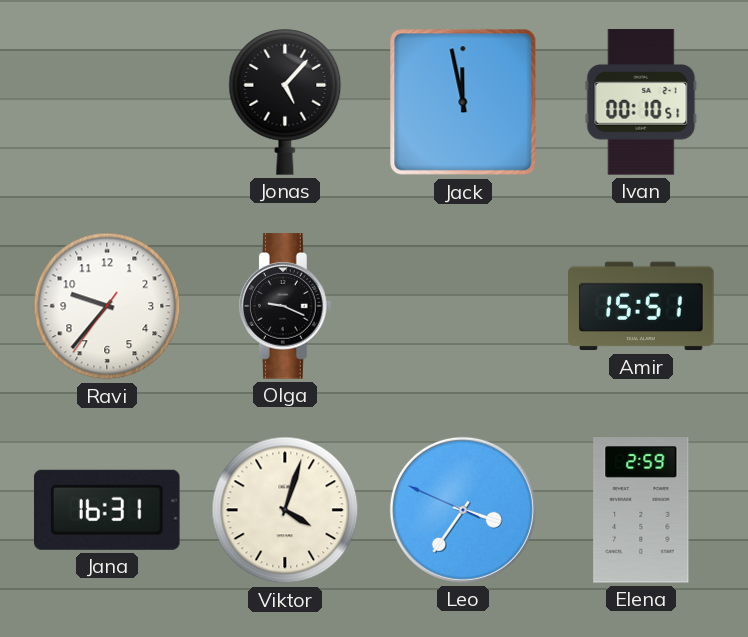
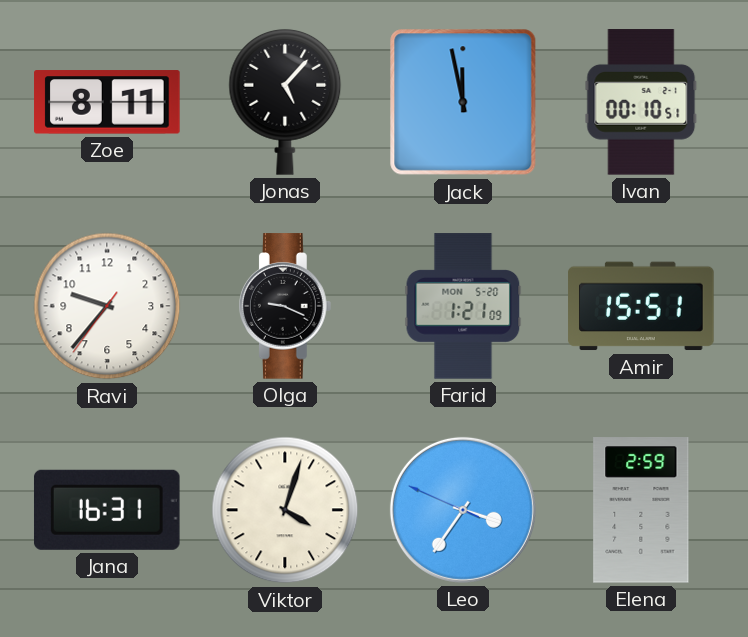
Zoe: none -> 8:11
Farid: none -> 1:21
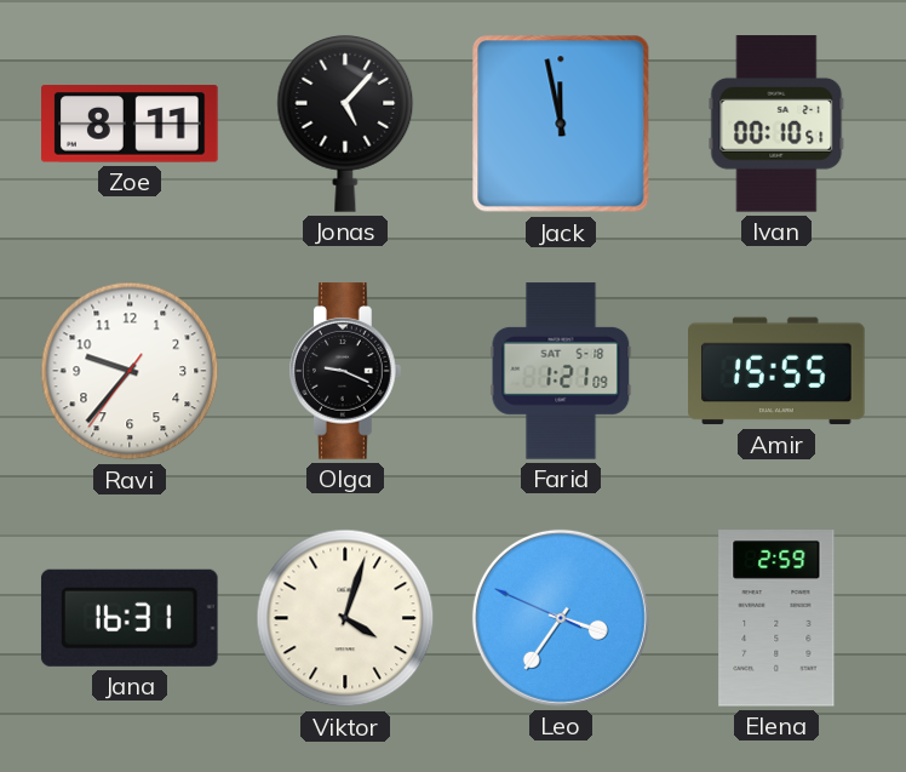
Farid date: MON 5-20 -> SAT 5-18
Amir: 15:51 -> 15:55
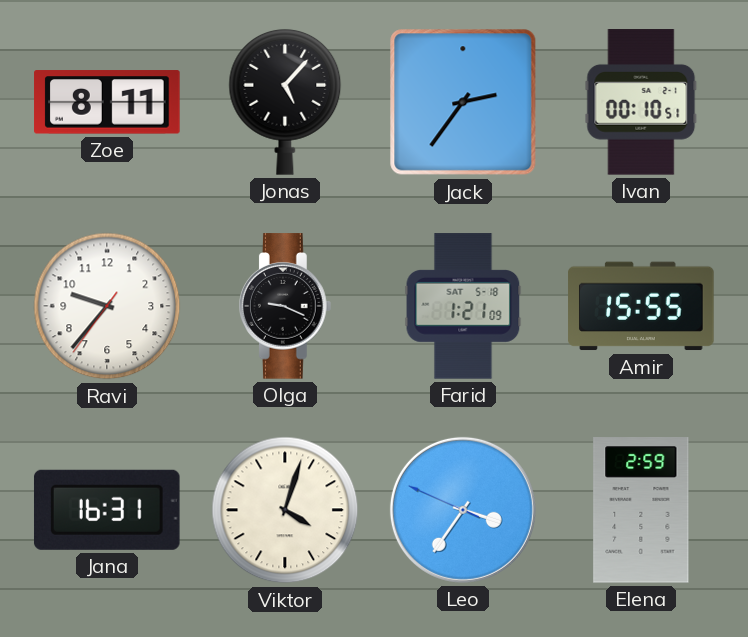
Jack: 11:58 -> 2:36
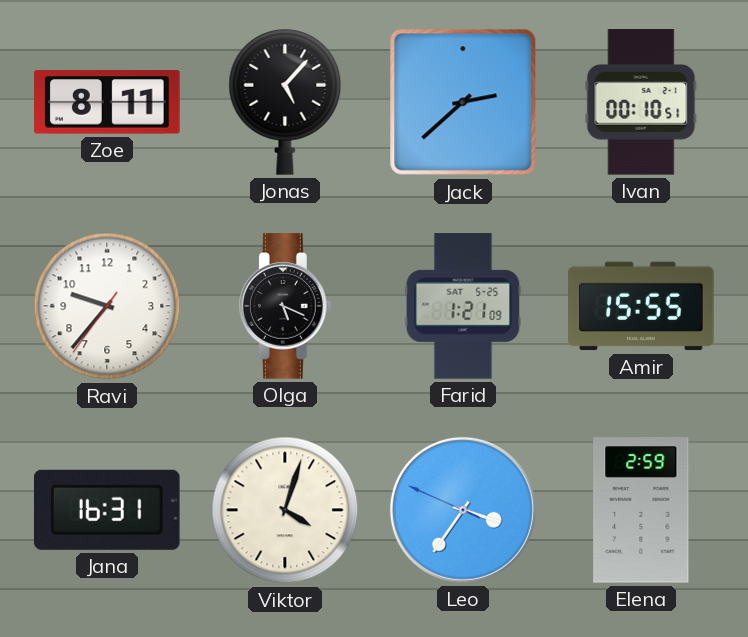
Jack: 2:36 -> 2:38
Olga: 9:19 -> 5:19
Farid date: SAT 5-18 -> SAT 5-25
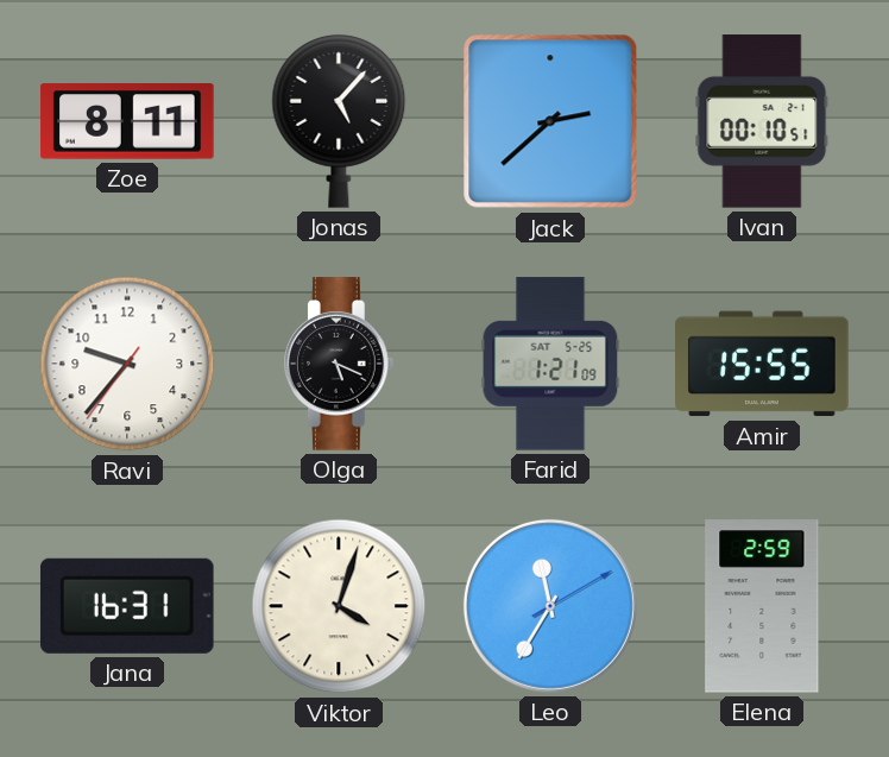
Leo: 3:35 -> 11:35
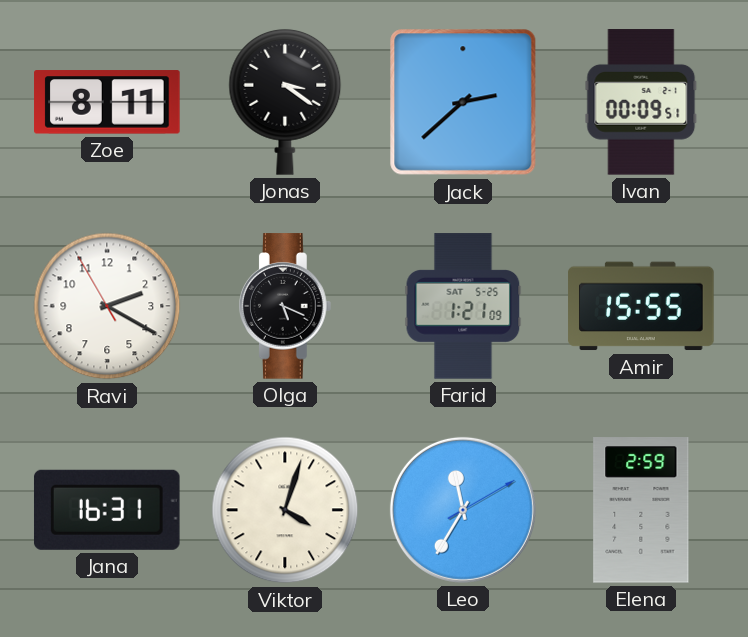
Jonas: 5:07 -> 3:21
Ivan: 00:10 -> 00:09
Ravi: 9:36 -> 2:19
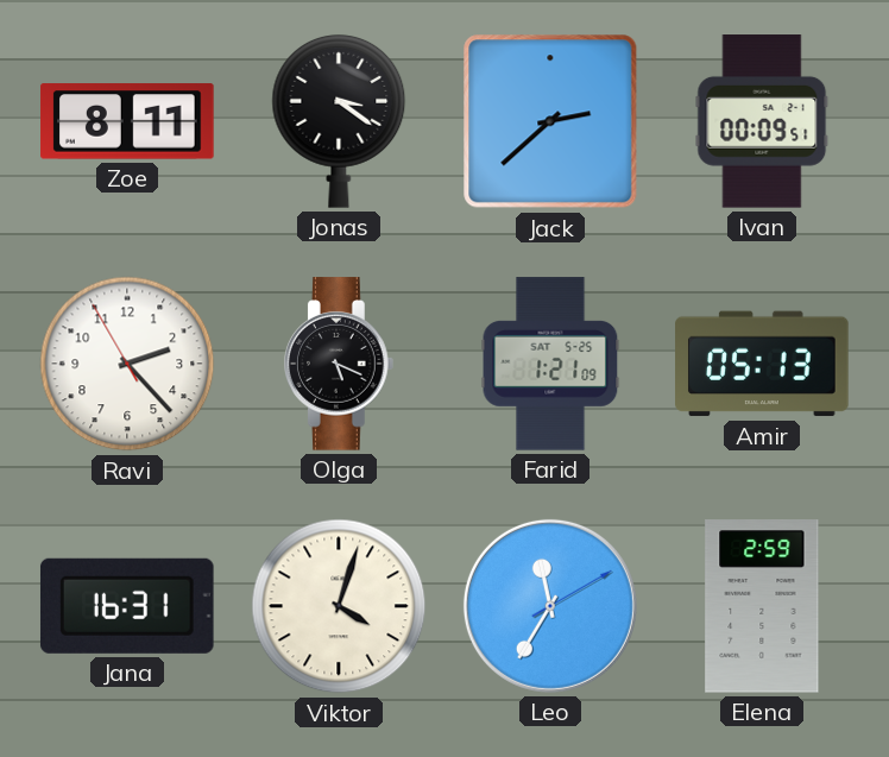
Ravi: 2:19 -> 2:22
Amir: 15:55 -> 05:13
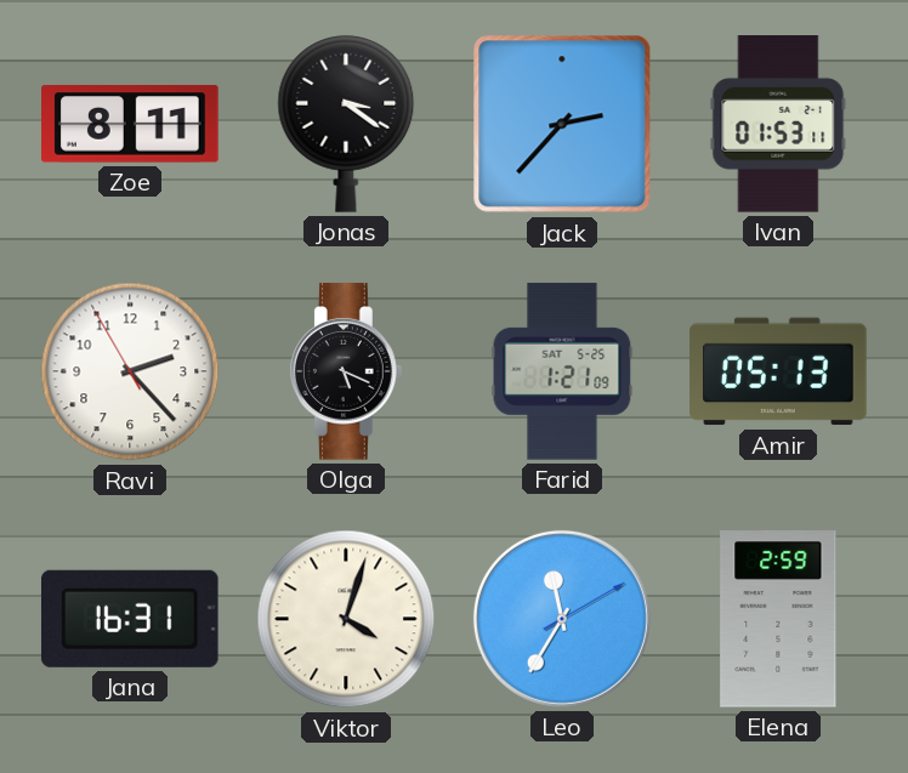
Jack: 2:38 -> 2:37
Ivan: 00:09 -> 01:53
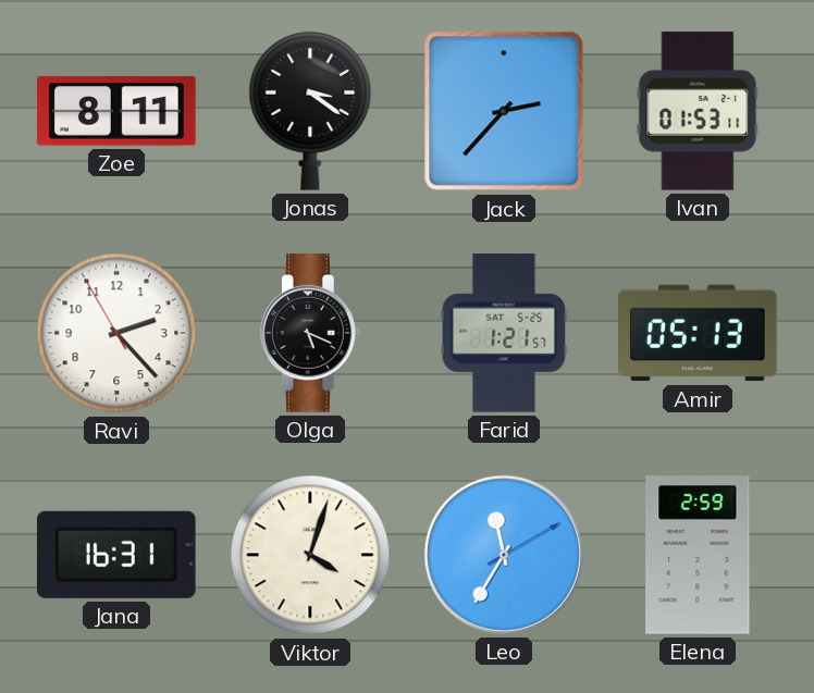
Farid: 1:21:09 -> 1:21:57
